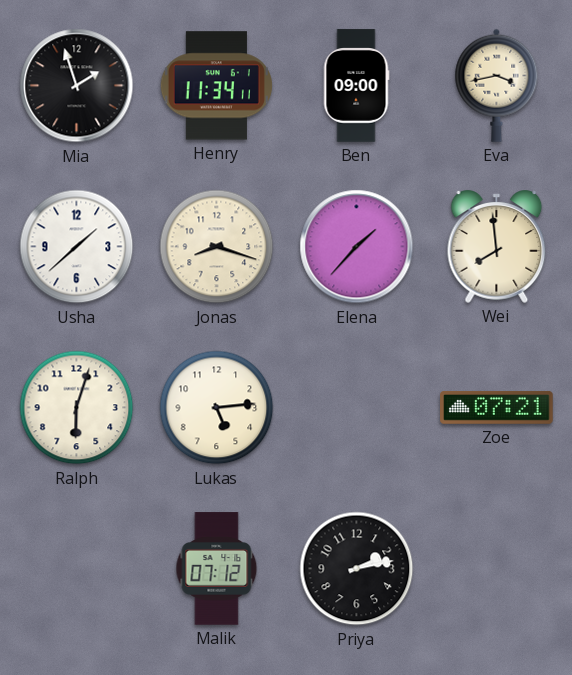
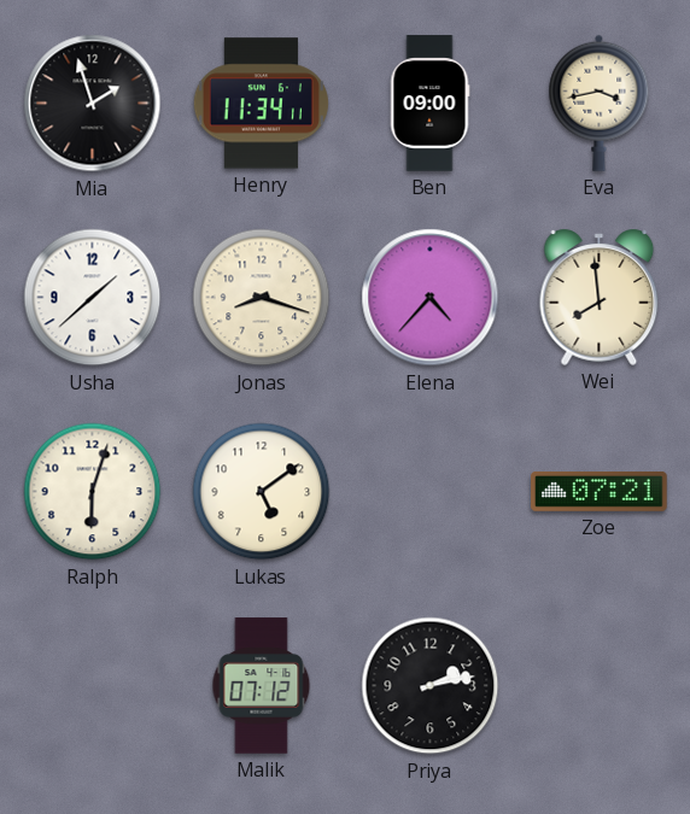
Elena: 1:37 -> 4:37
Lukas: 5:14 -> 5:09
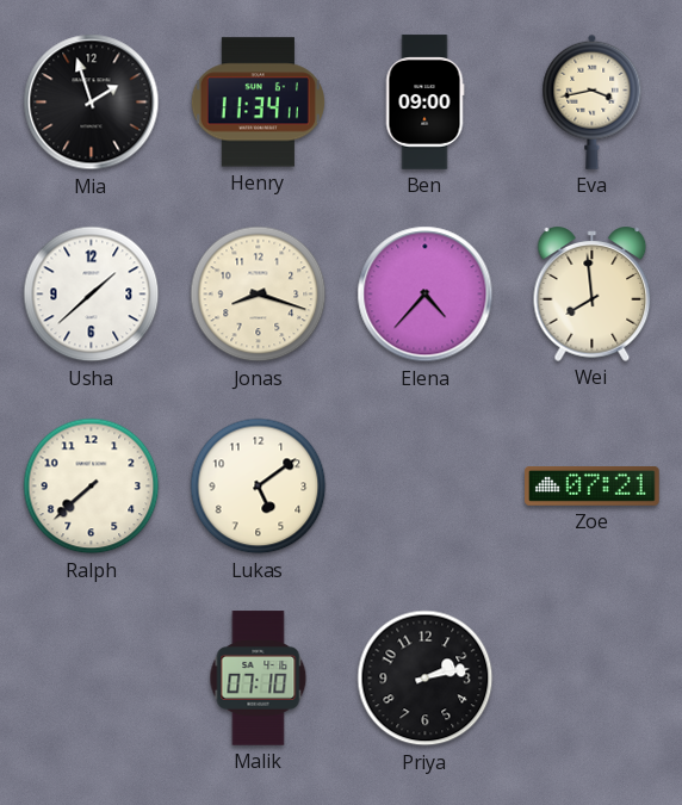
Ralph: 6:03 -> 7:38
Malik: 07:12 -> 07:10
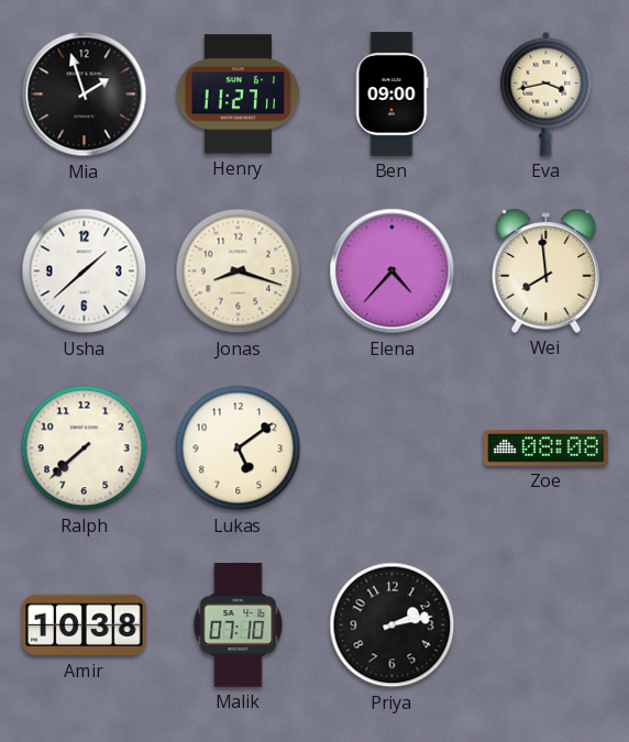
Henry: 11:34 -> 11:27
Zoe: 07:21 -> 08:08
Amir: none -> 10:38
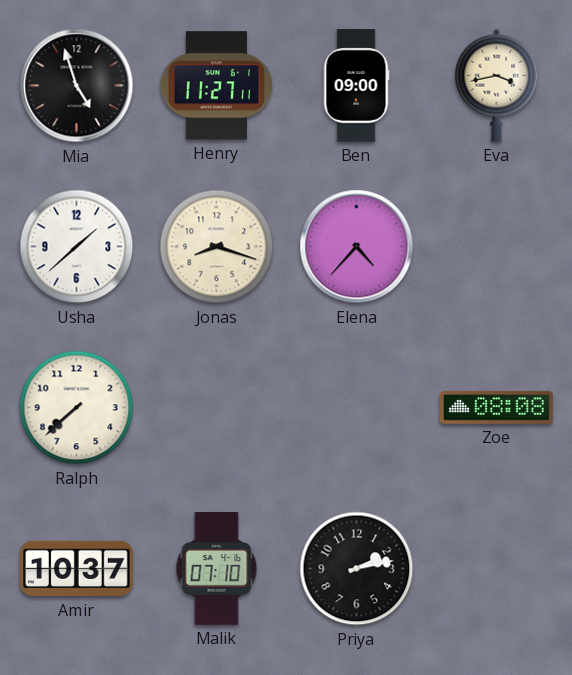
Mia: 1:57 -> 4:57
Wei: 7:59 -> none
Lukas: 5:09 -> none
Amir: 10:38 -> 10:37
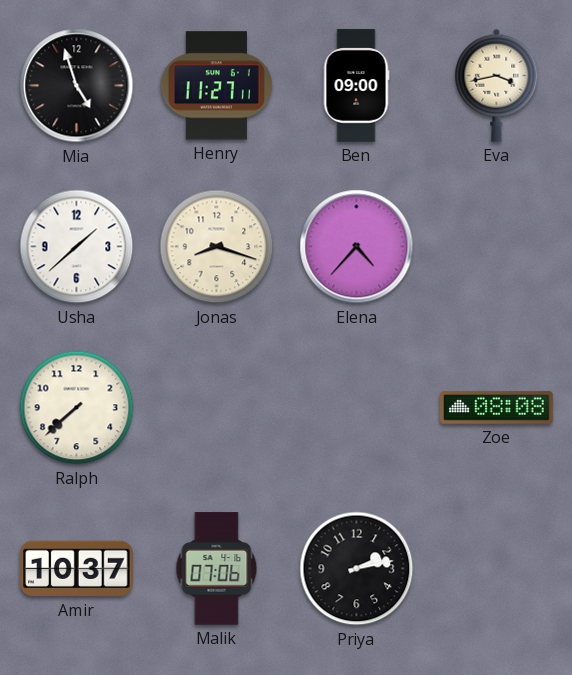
Malik: 07:10 -> 07:06
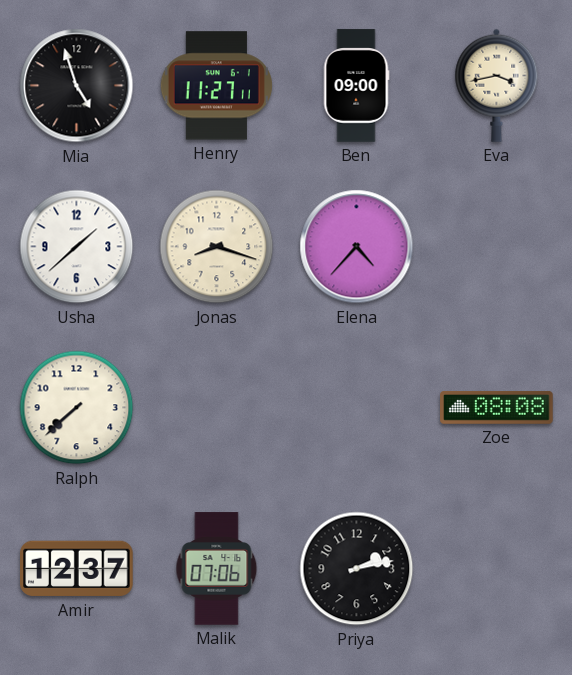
Amir: 10:37 -> 12:37
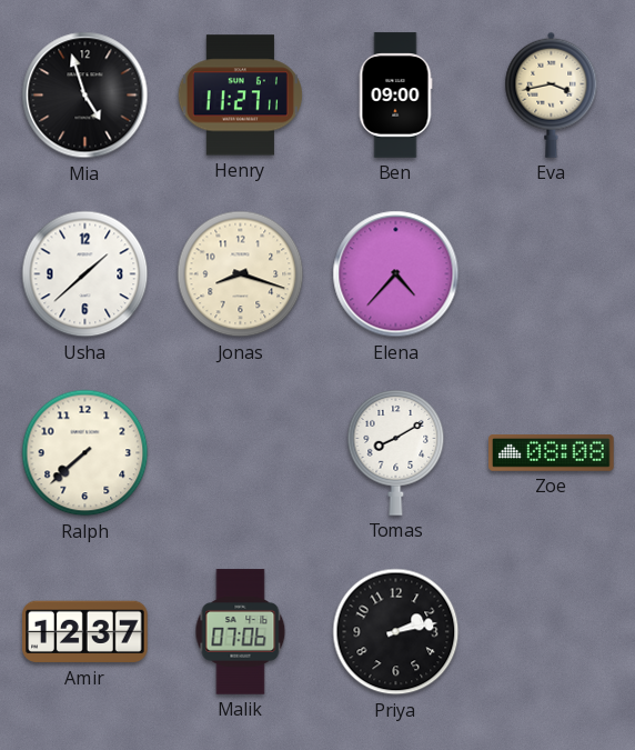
Tomas: none -> 8:10
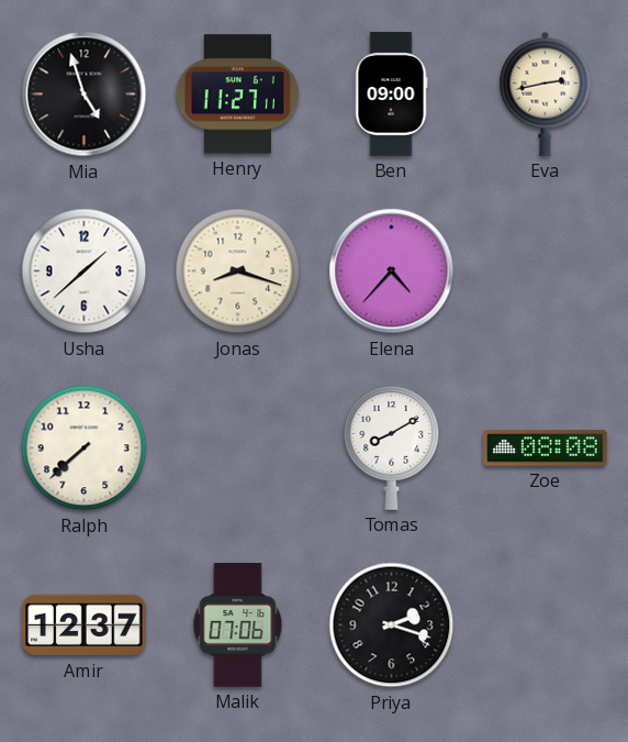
Eva: 3:43 -> 2:43
Priya: 2:13 -> 2:18
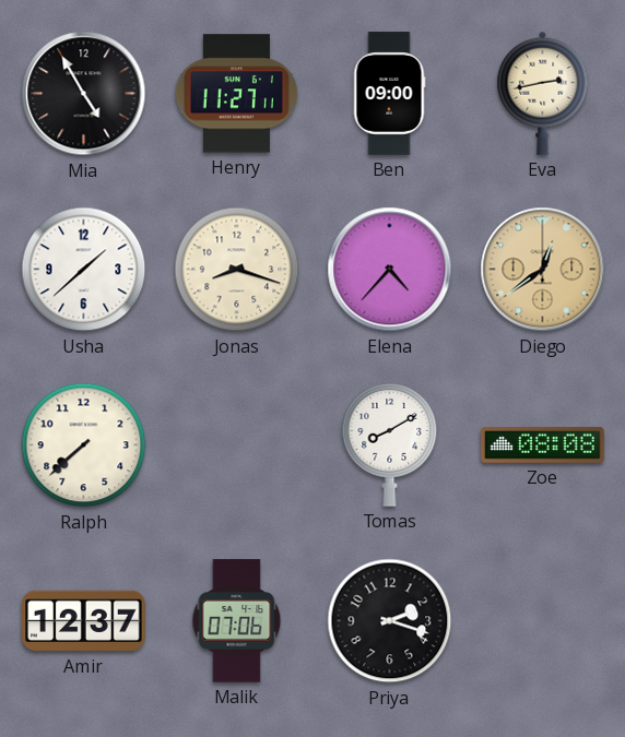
Mia: 4:57 -> 4:55
Diego: none -> 12:39
